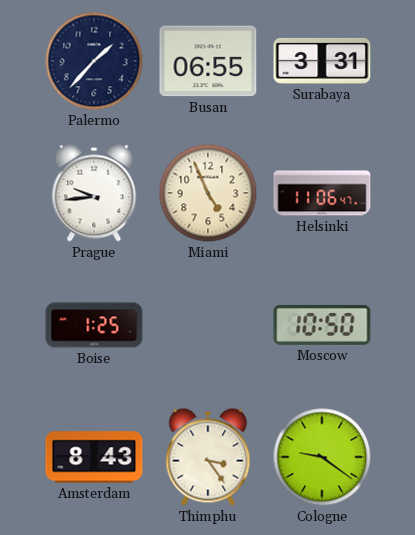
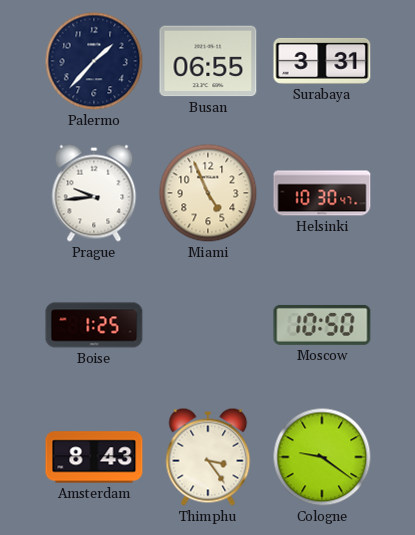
Helsinki: 11:06 -> 10:30
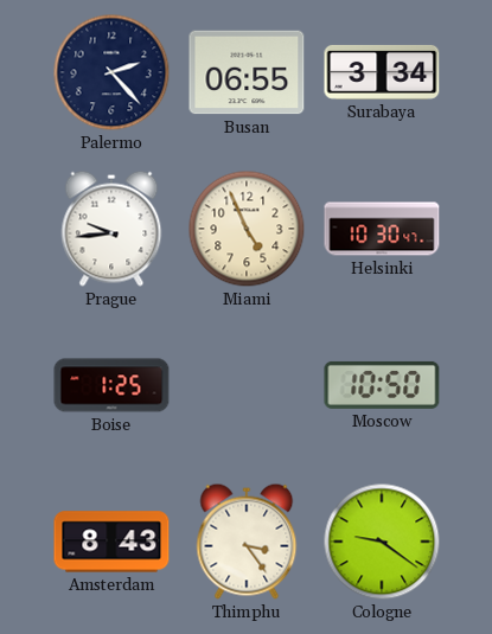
Palermo: 1:37 -> 2:23
Surabaya: 3:31 -> 3:34
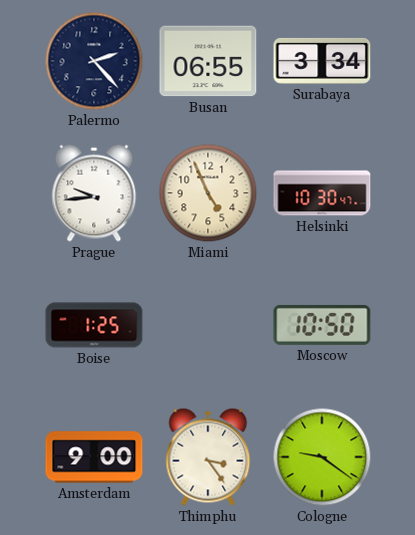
Amsterdam: 8:43 -> 9:00
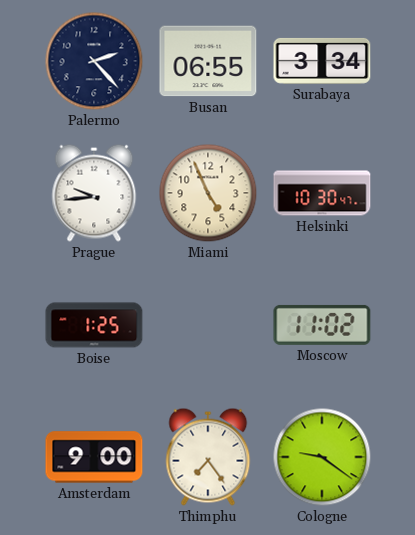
Moscow: 10:50 -> 11:02
Thimphu: 3:24 -> 7:24
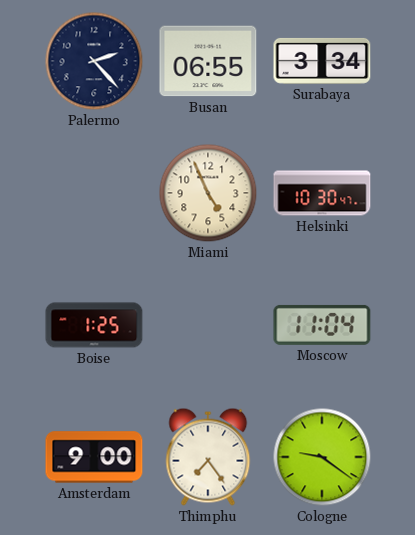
Prague: 9:44 -> none
Moscow: 11:02 -> 11:04
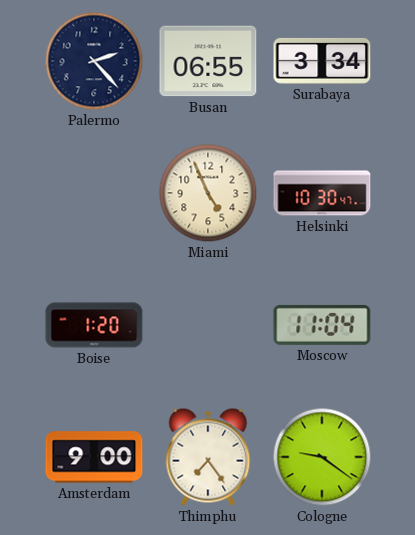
Boise: 1:25 -> 1:20
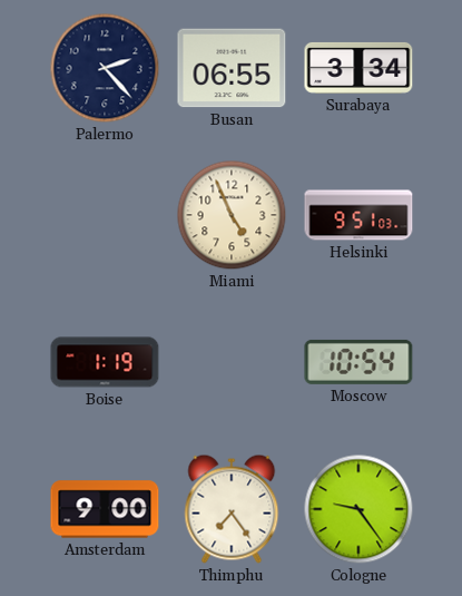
Helsinki: 10:30 -> 9:51
Boise: 1:20 -> 1:19
Moscow: 11:04 -> 10:54
Cologne: 9:21 -> 9:24
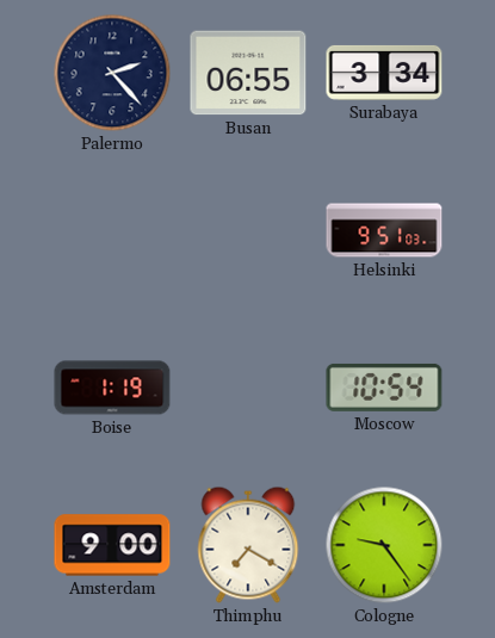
Miami: 4:56 -> none
Thimphu: 7:24 -> 7:20
